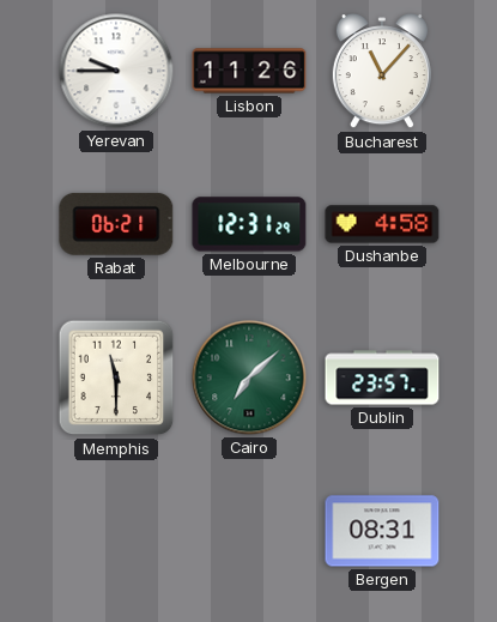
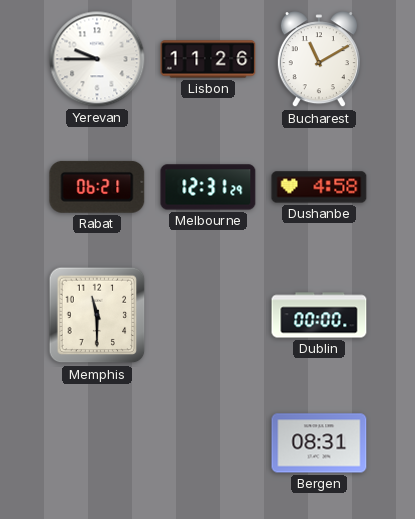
Bucharest: 11:07 -> 11:10
Cairo: 7:08 -> none
Dublin: 23:57 -> 00:00
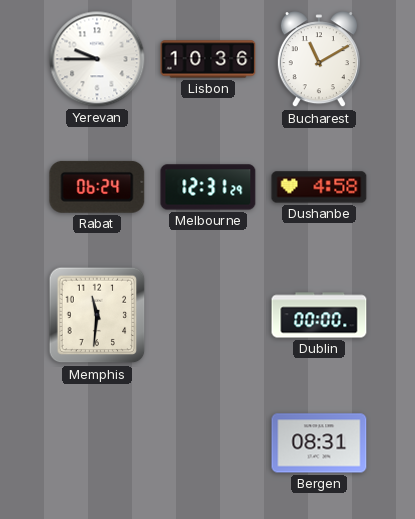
Lisbon: 11:26 -> 10:36
Rabat: 06:21 -> 06:24
Memphis: 11:30 -> 11:31
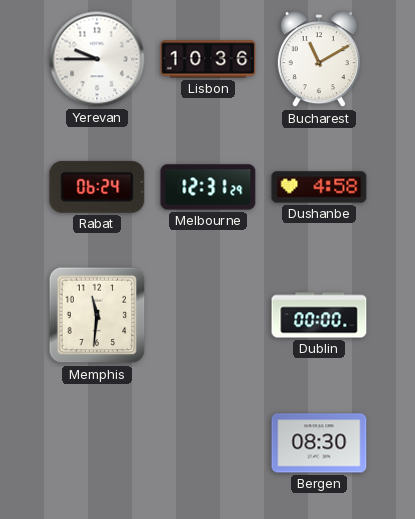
Bergen: 08:31 -> 08:30
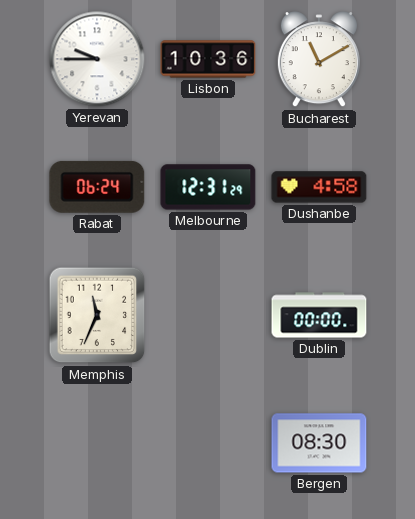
Memphis: 11:31 -> 11:34
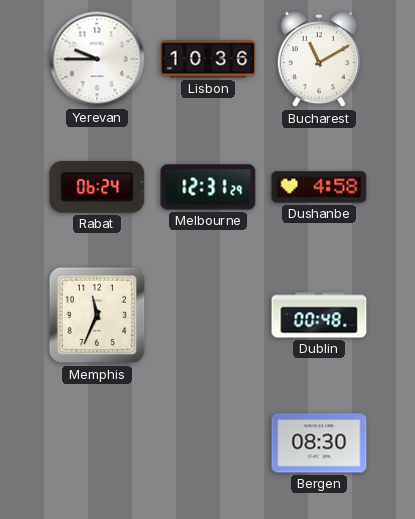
Dublin: 00:00 -> 00:48
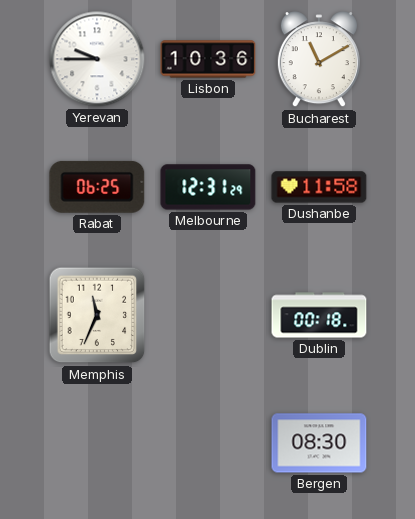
Rabat: 06:24 -> 06:25
Dushanbe: 4:58 -> 11:58
Dublin: 00:48 -> 00:18
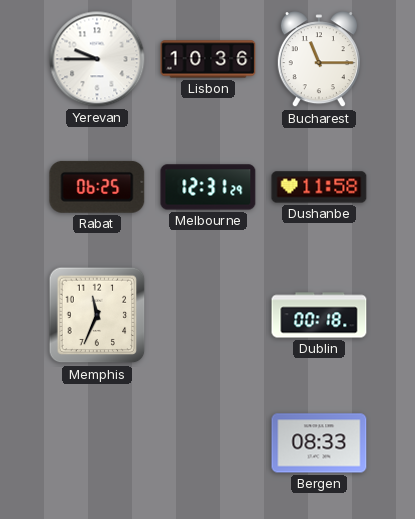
Bucharest: 11:10 -> 11:15
Bergen: 08:30 -> 08:33
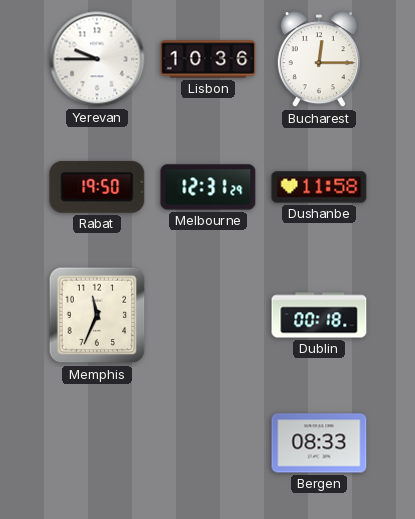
Bucharest: 11:15 -> 12:15
Rabat: 06:25 -> 19:50
